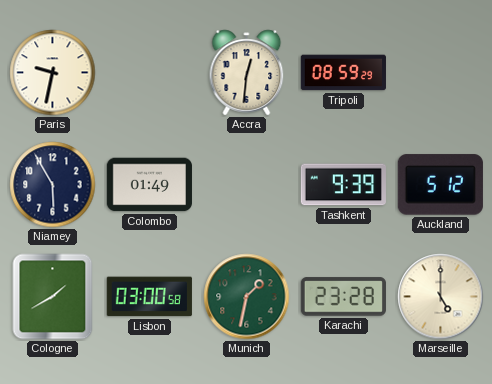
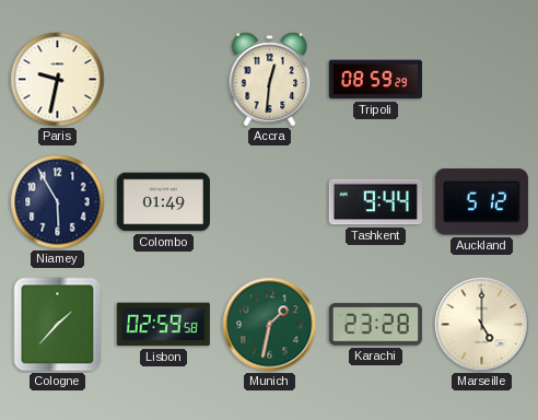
Tashkent: 9:39 -> 9:44
Cologne: 1:40 -> 1:37
Lisbon: 03:00 -> 02:59
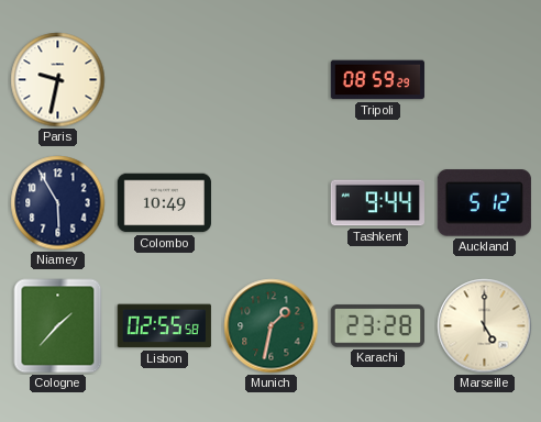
Accra: 12:31 -> none
Colombo: 01:49 -> 10:49
Lisbon: 02:59 -> 02:55
